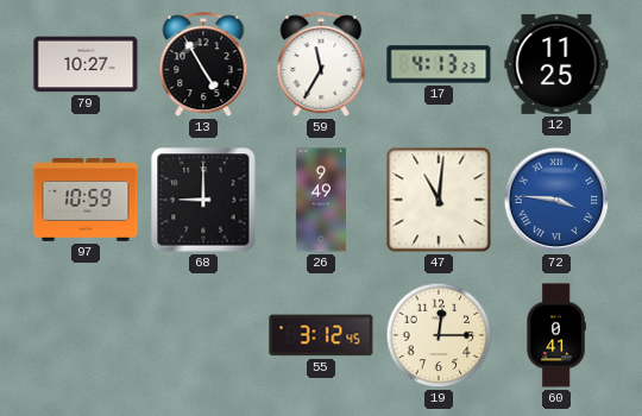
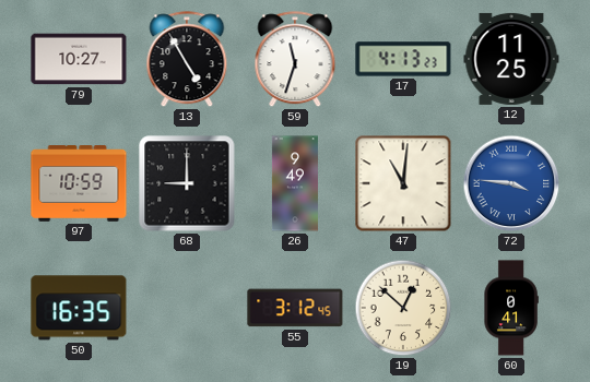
59: 11:35 -> 11:33
50: none -> 16:35
19: 12:15 -> 12:52
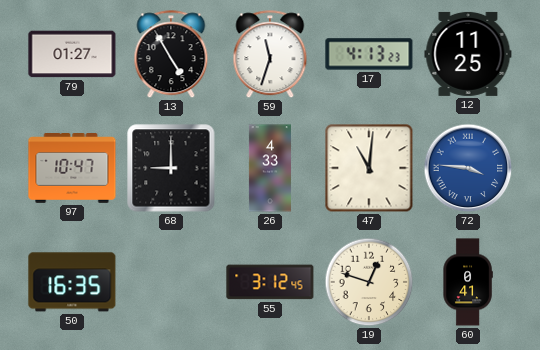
79: 10:27 -> 01:27
97: 10:59 -> 10:47
26: 9:49 -> 4:33
19: 12:52 -> 12:48
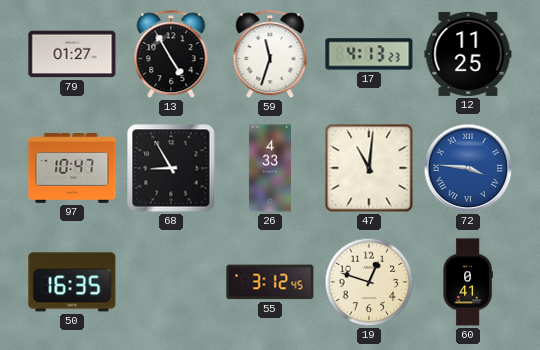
68: 9:00 -> 8:55
